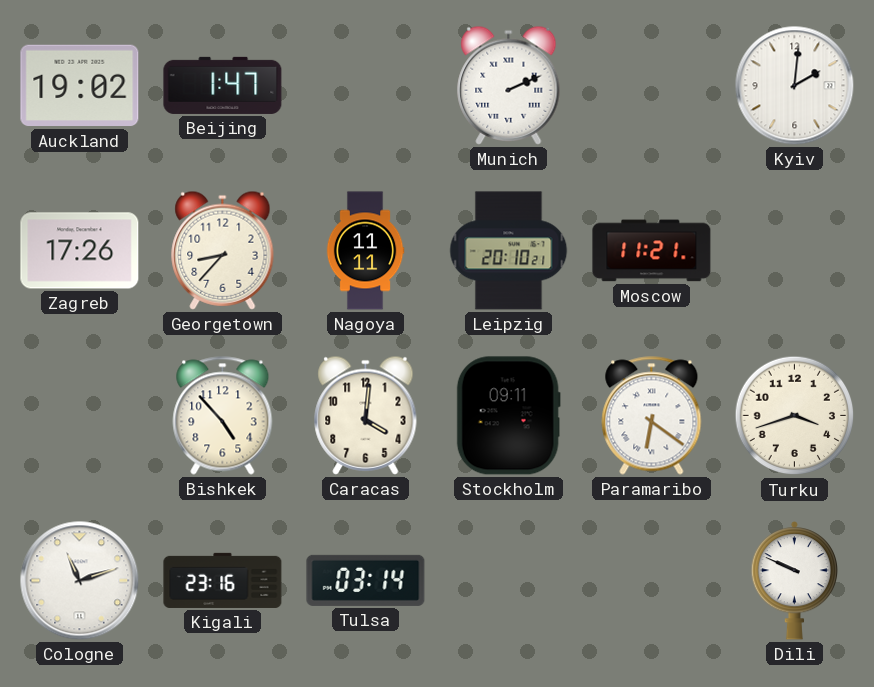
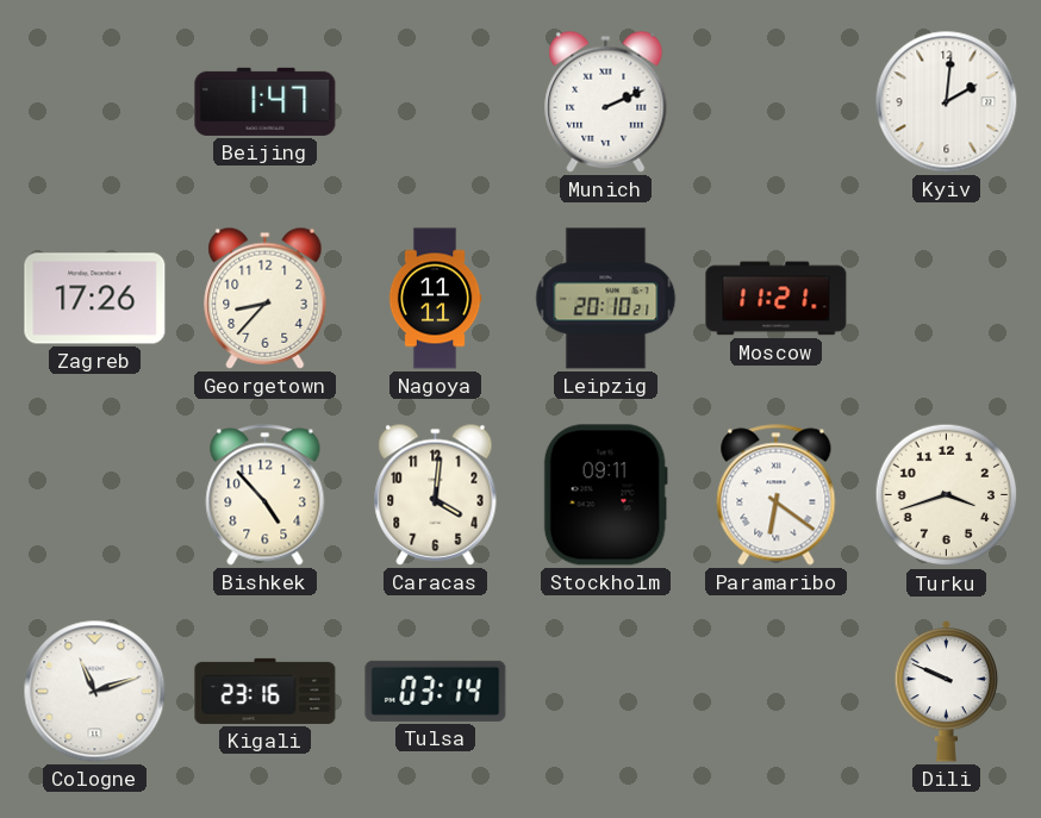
Auckland: 19:02 -> none
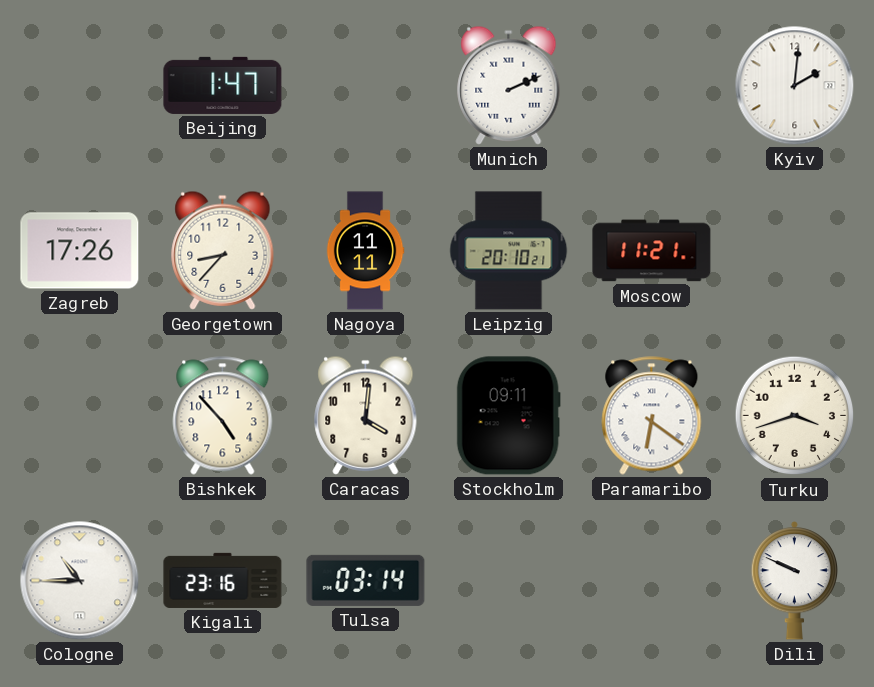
Cologne: 11:12 -> 10:45
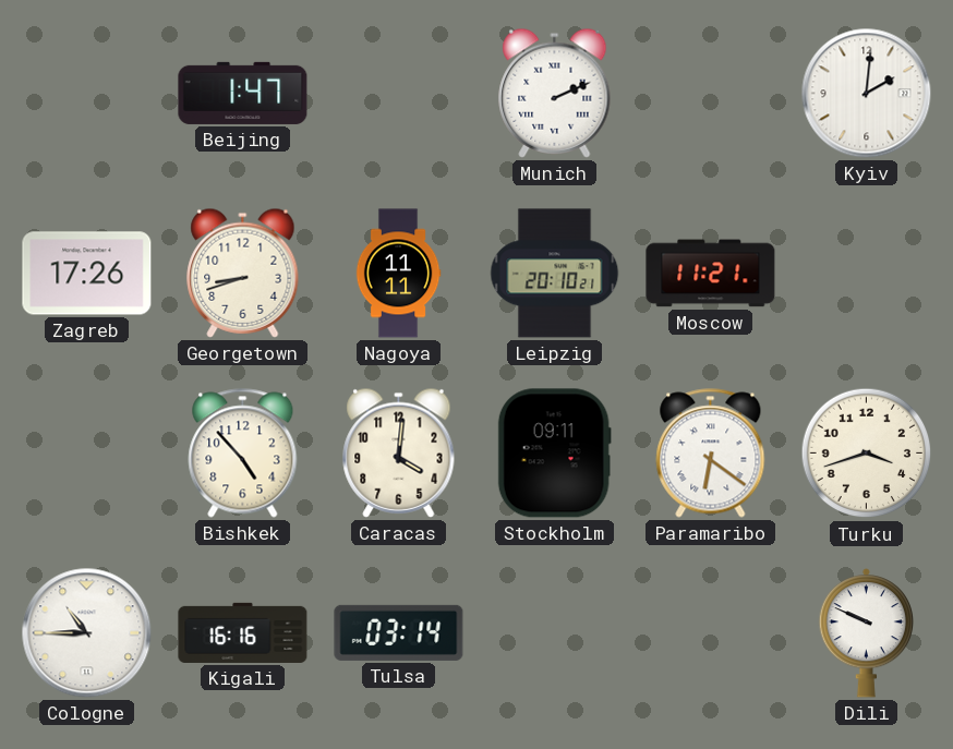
Georgetown: 8:37 -> 8:42
Kigali: 23:16 -> 16:16
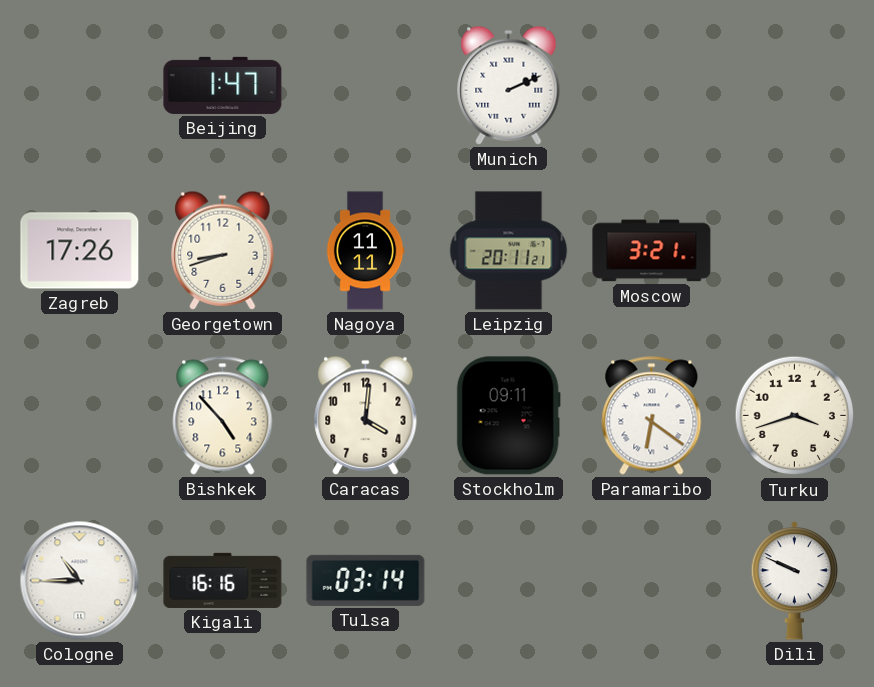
Kyiv: 2:01 -> none
Leipzig: 20:10 -> 20:11
Moscow: 11:21 -> 3:21
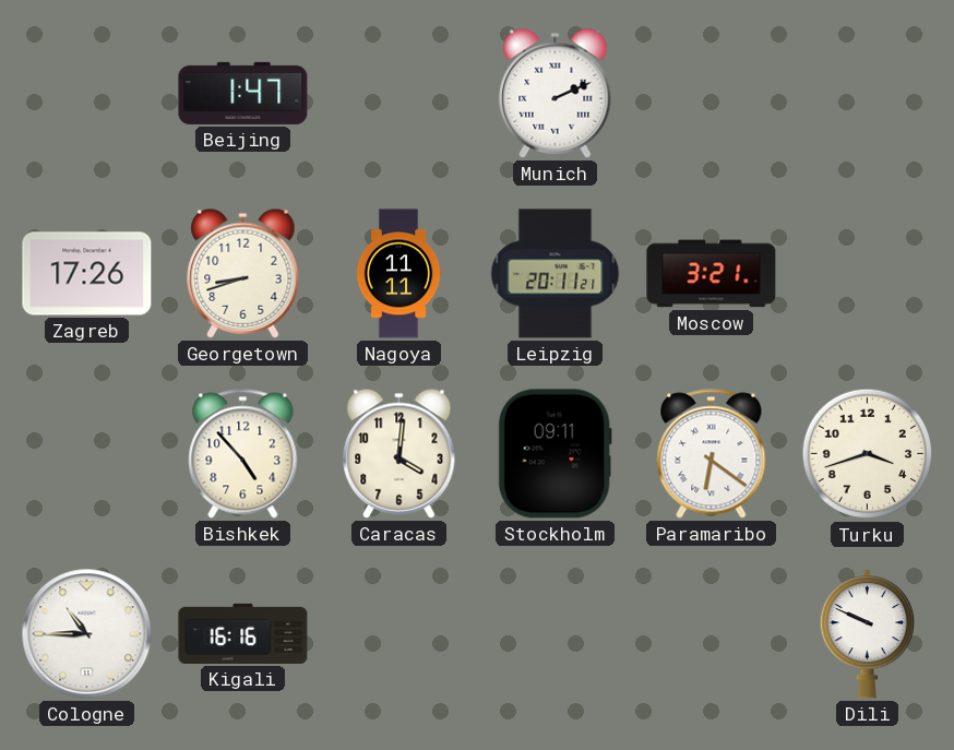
Tulsa: 03:14 -> none
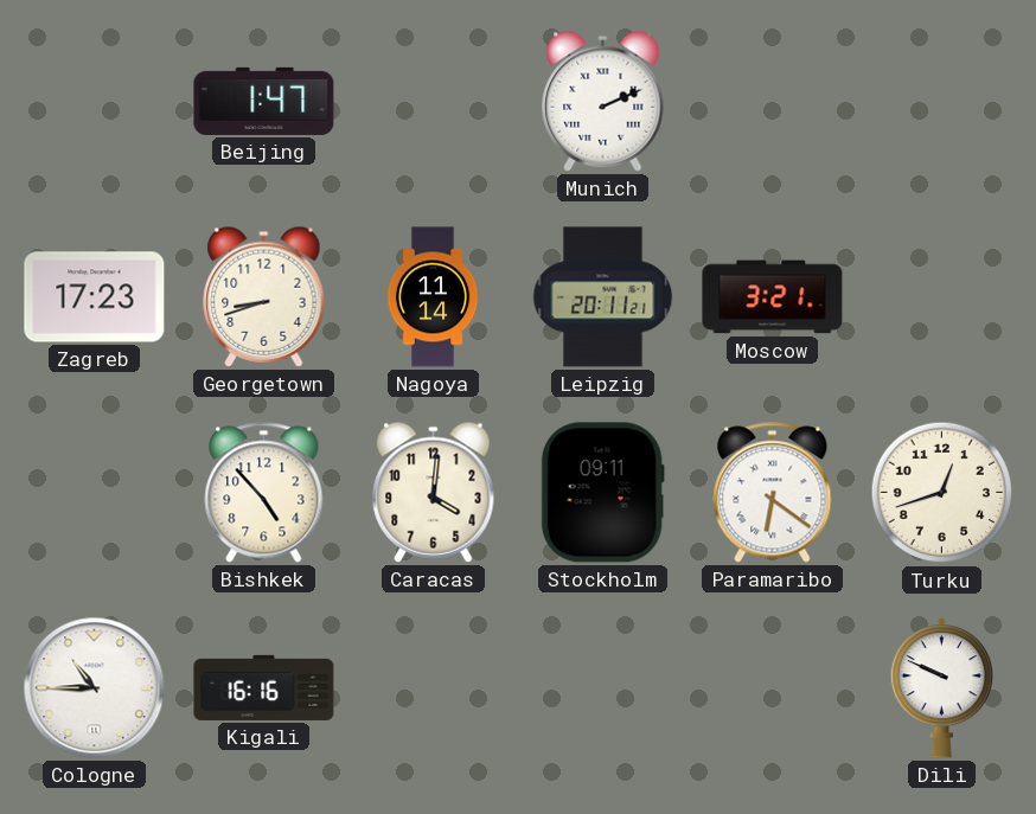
Zagreb: 17:26 -> 17:23
Nagoya: 11:11 -> 11:14
Turku: 3:42 -> 12:42
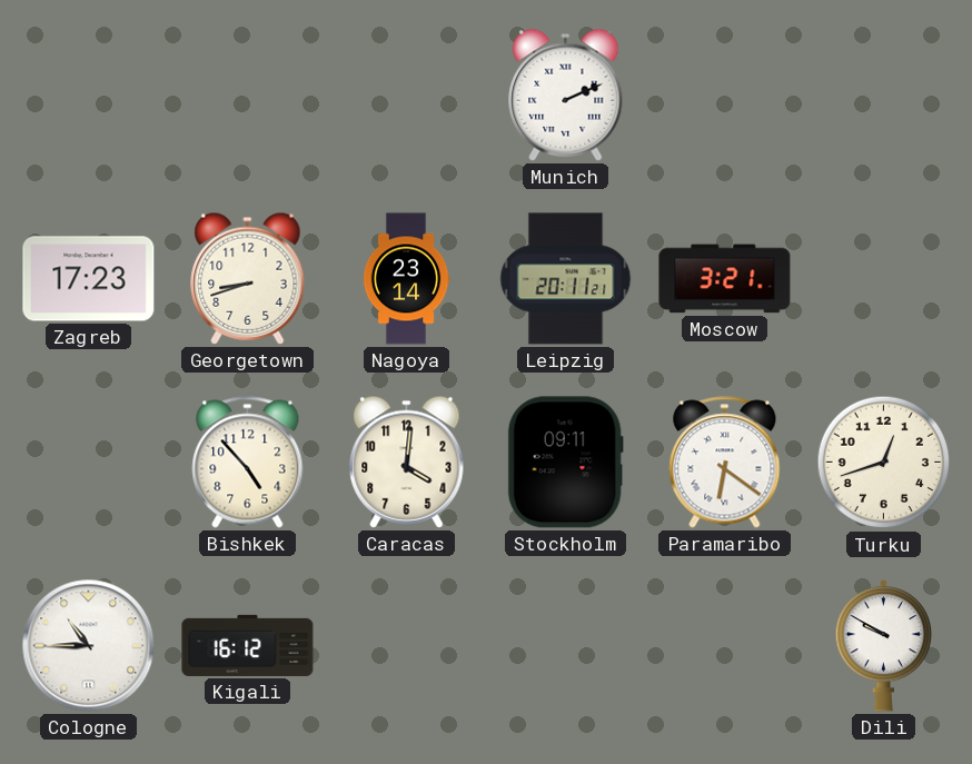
Beijing: 1:47 -> none
Nagoya: 11:14 -> 23:14
Kigali: 16:16 -> 16:12
Dili: 9:49 -> 9:50
